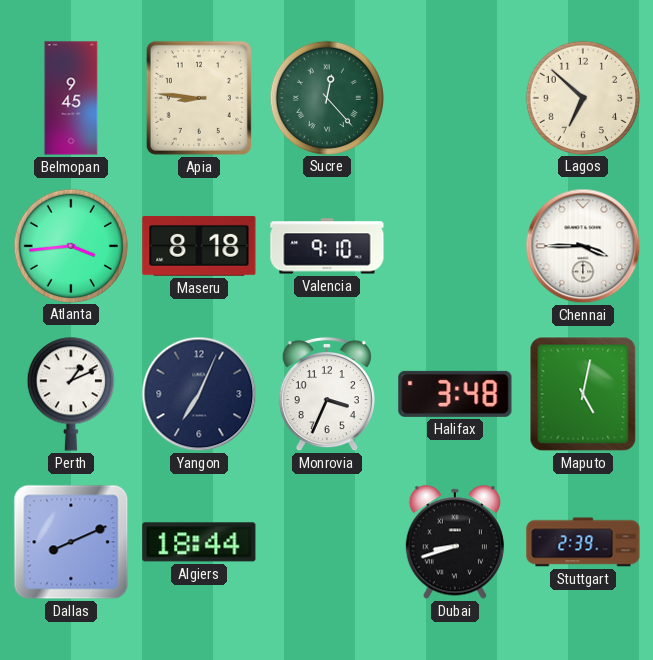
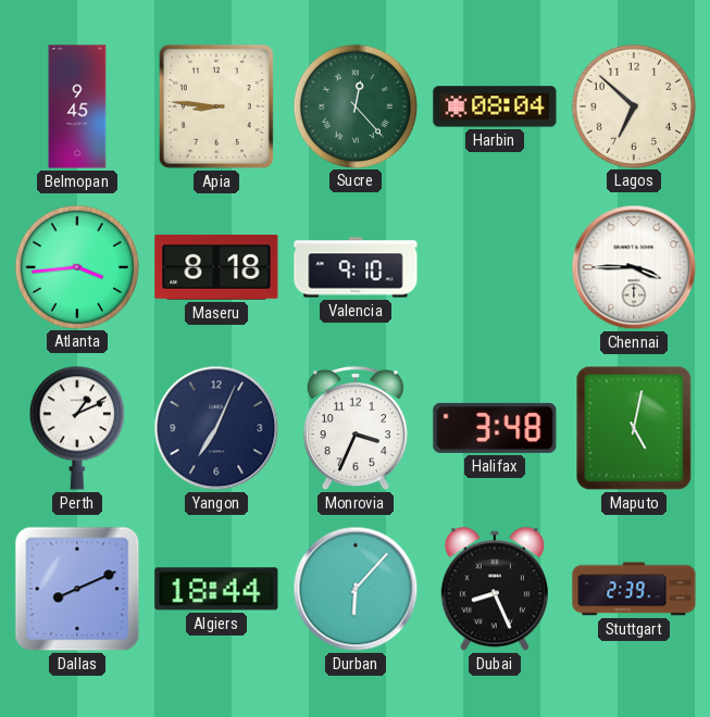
Harbin: none -> 08:04
Durban: none -> 6:07
Dubai: 8:42 -> 8:26
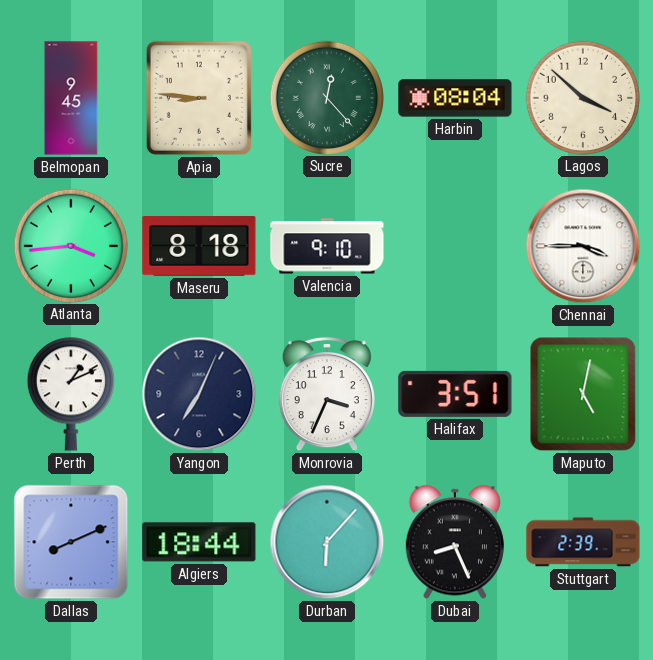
Lagos: 6:52 -> 3:52
Halifax: 3:48 -> 3:51
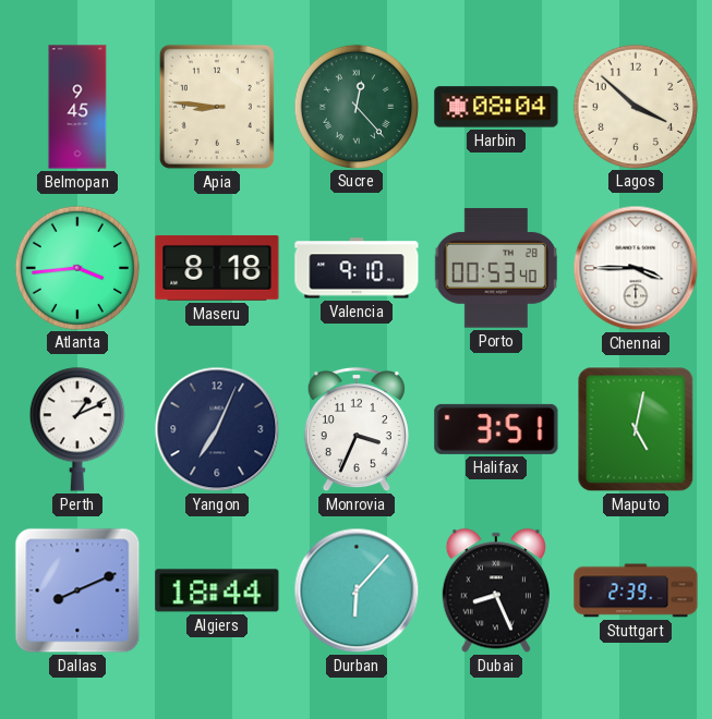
Porto: none -> 00:53
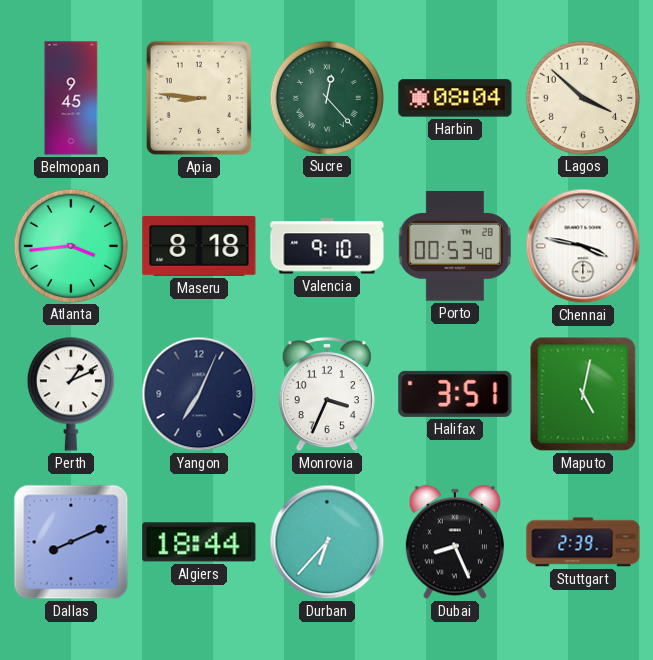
Chennai: 3:45 -> 3:47
Durban: 6:07 -> 6:37
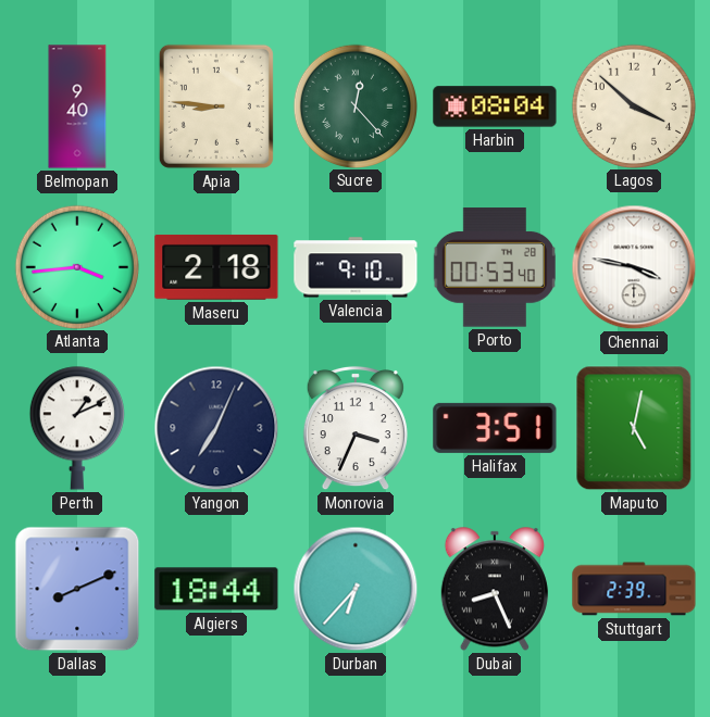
Belmopan: 9:45 -> 9:40
Maseru: 8:18 -> 2:18
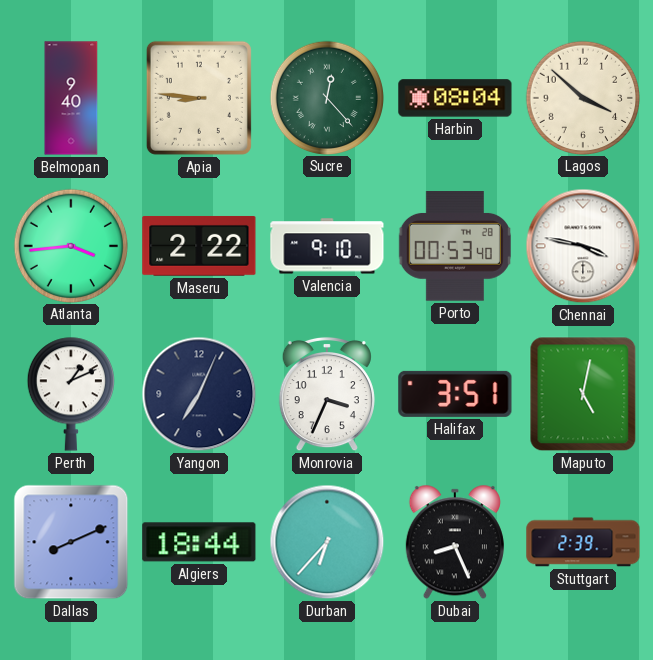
Maseru: 2:18 -> 2:22
